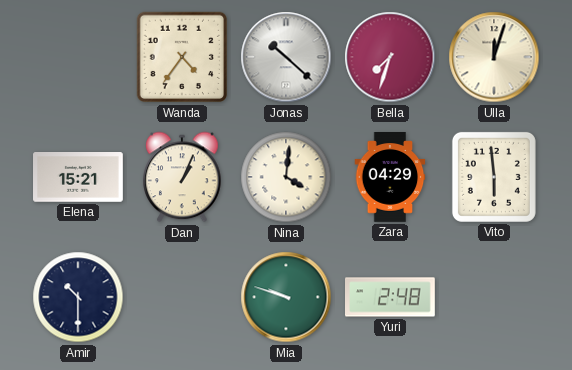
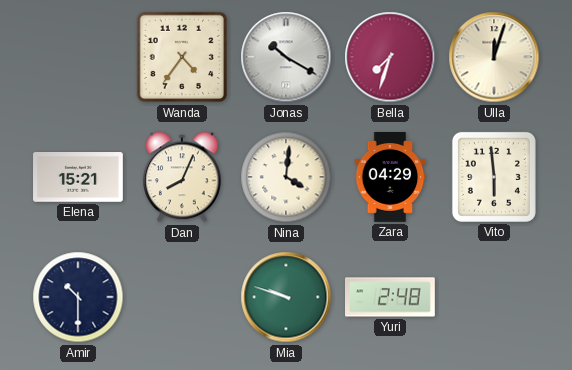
Jonas: 10:22 -> 10:20
Dan: 1:04 -> 8:04
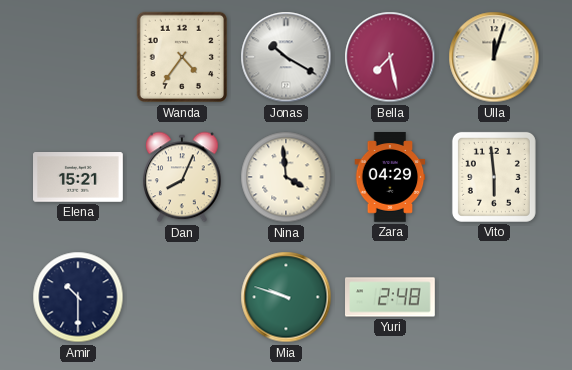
Bella: 7:33 -> 7:28
Nina: 4:01 -> 3:59
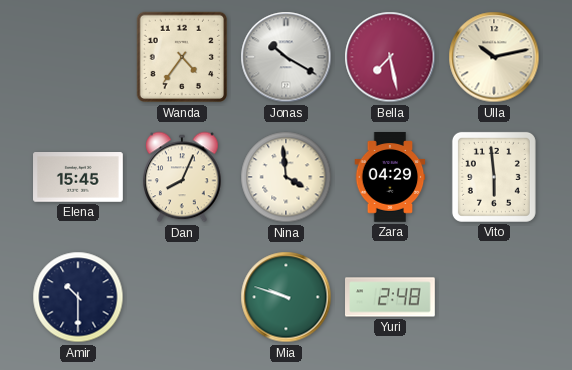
Ulla: 12:03 -> 10:13
Elena: 15:21 -> 15:45
